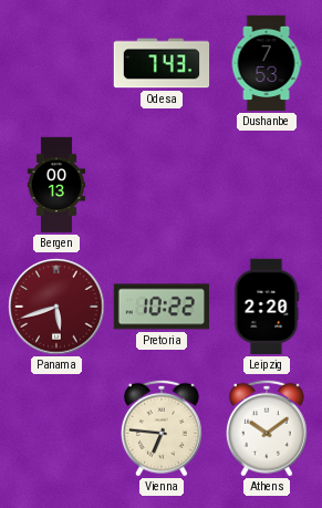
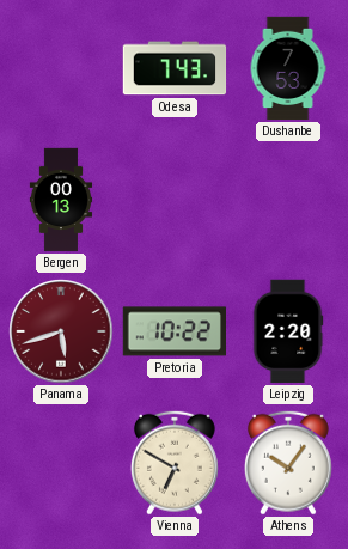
Vienna: 6:46 -> 6:50
Athens: 10:09 -> 10:06
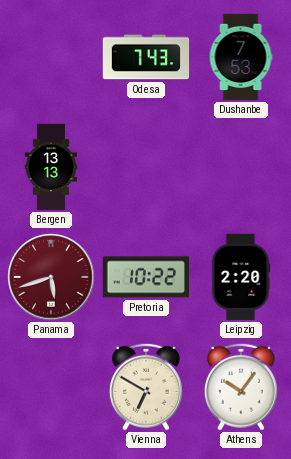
Bergen: 00:13 -> 13:13
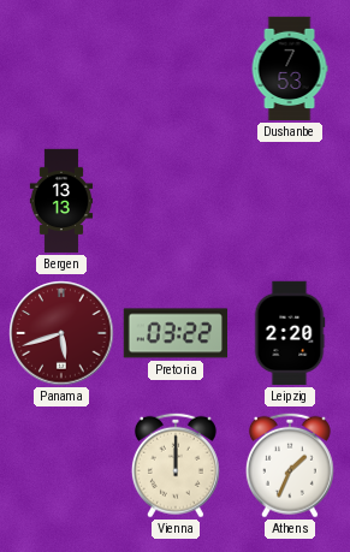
Odesa: 7:43 -> none
Pretoria: 10:22 -> 03:22
Vienna: 6:50 -> 12:00
Athens: 10:06 -> 1:34
